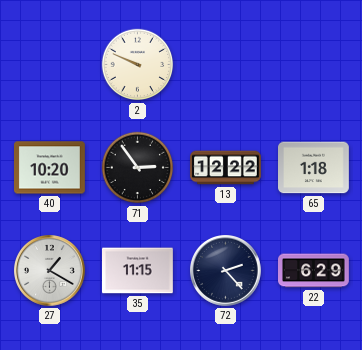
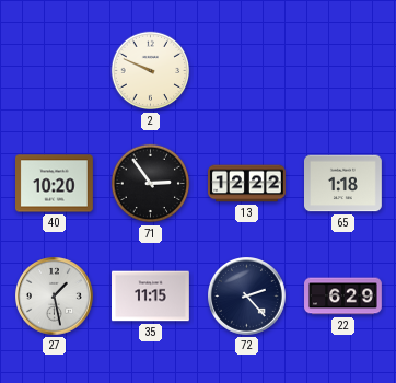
27: 1:20 -> 1:28
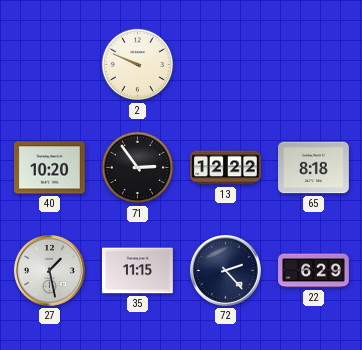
65: 1:18 -> 8:18
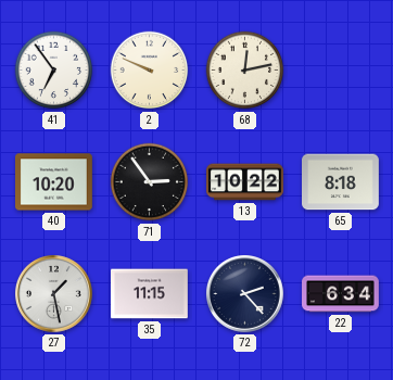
41: none -> 6:54
68: none -> 12:13
13: 12:22 -> 10:22
22: 6:29 -> 6:34
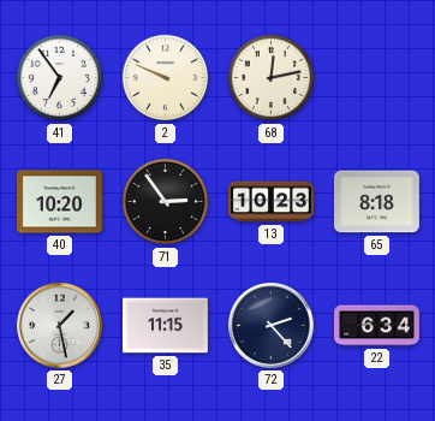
13: 10:22 -> 10:23
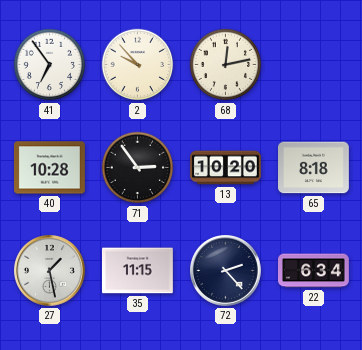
2: 9:49 -> 9:53
40: 10:20 -> 10:28
13: 10:23 -> 10:20
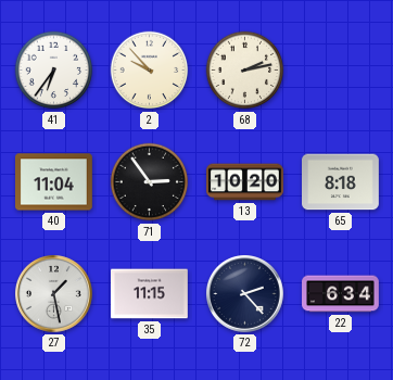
41: 6:54 -> 6:36
68: 12:13 -> 2:13
40: 10:28 -> 11:04
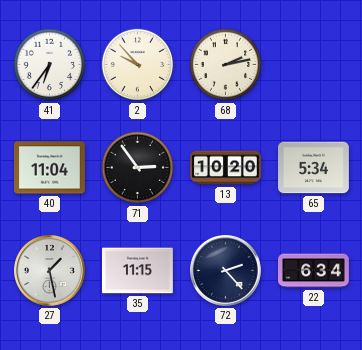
65: 8:18 -> 5:34
